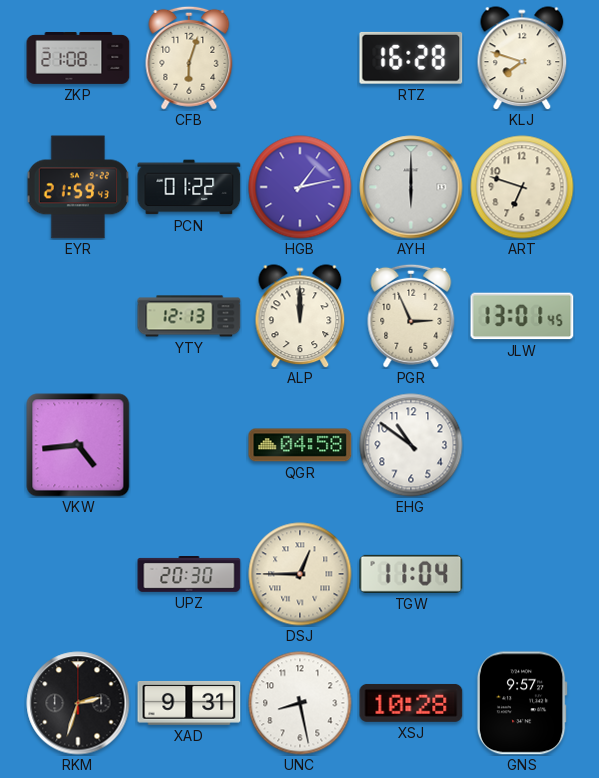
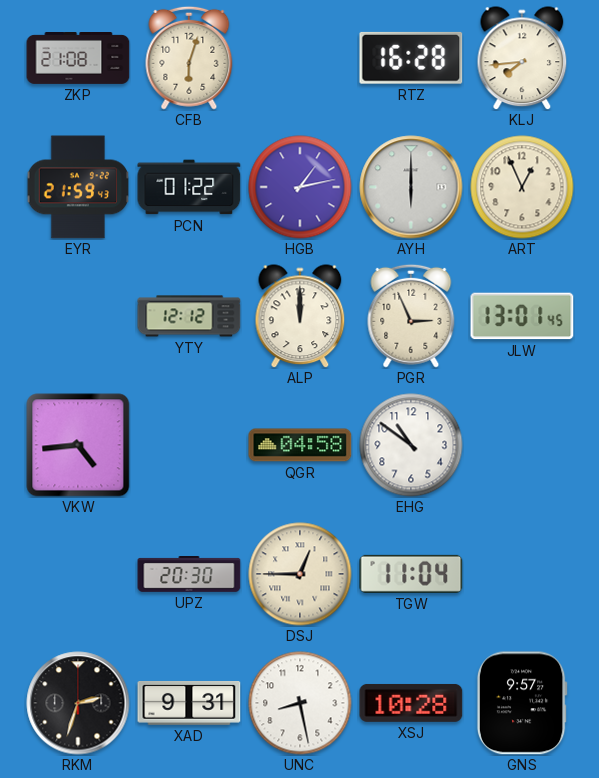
KLJ: 7:48 -> 7:44
ART: 6:48 -> 12:56
YTY: 12:13 -> 12:12
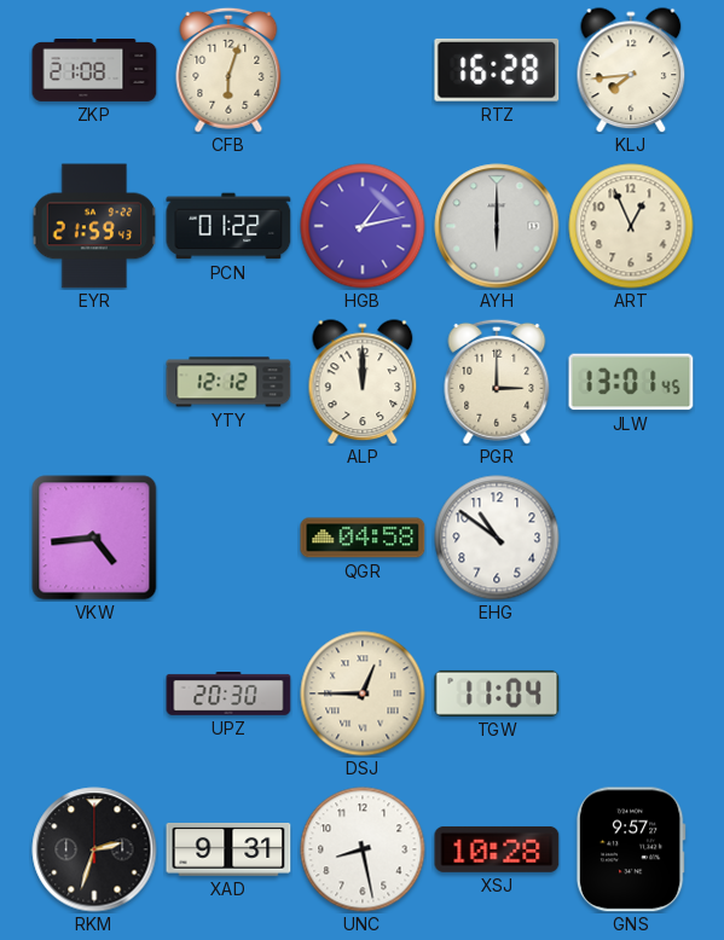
PGR: 2:56 -> 3:00
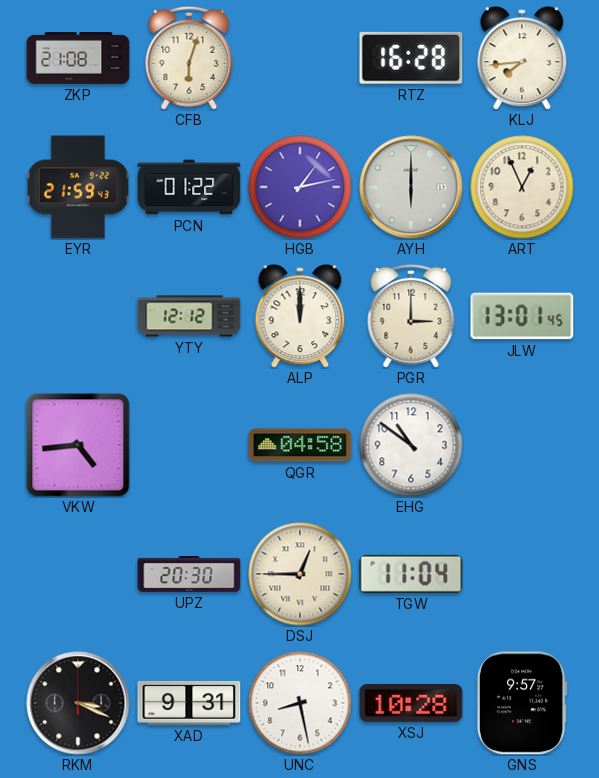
RKM: 2:33 -> 3:19
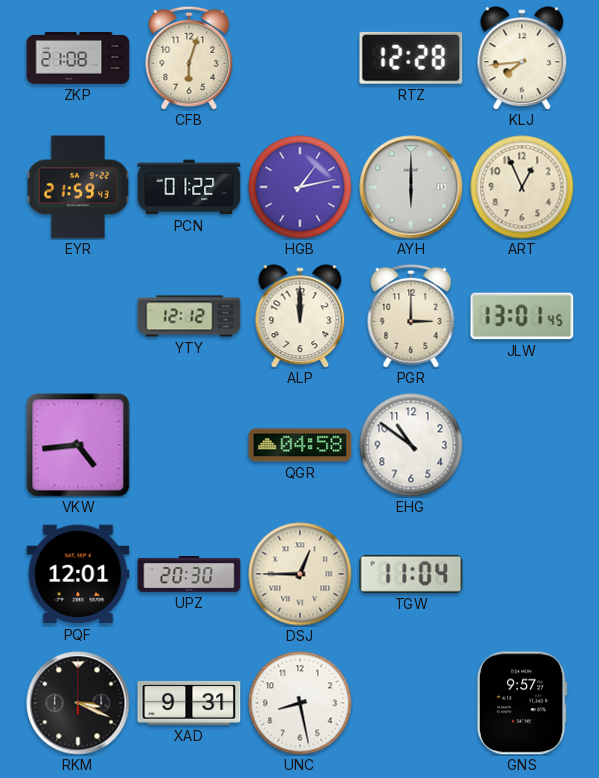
RTZ: 16:28 -> 12:28
PQF: none -> 12:01
XSJ: 10:28 -> none
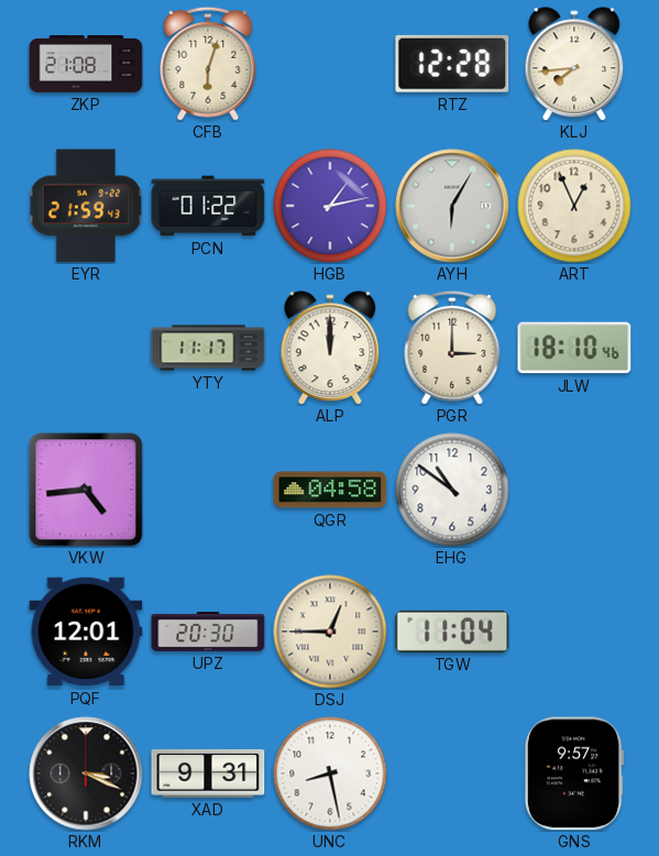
AYH: 6:00 -> 6:05
YTY: 12:12 -> 11:17
JLW: 13:01 -> 18:10
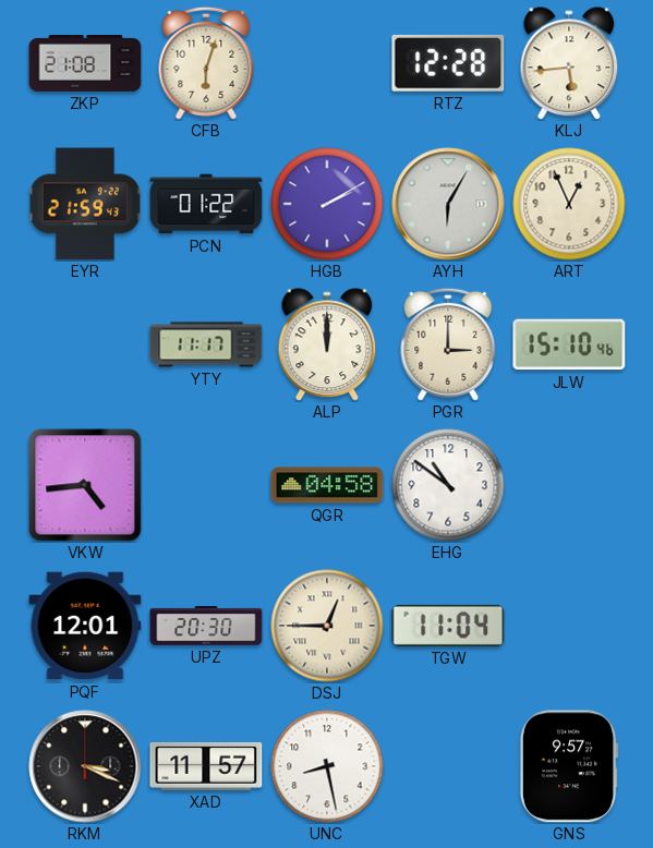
KLJ: 7:44 -> 5:44
HGB: 1:13 -> 2:10
JLW: 18:10 -> 15:10
XAD: 9:31 -> 11:57
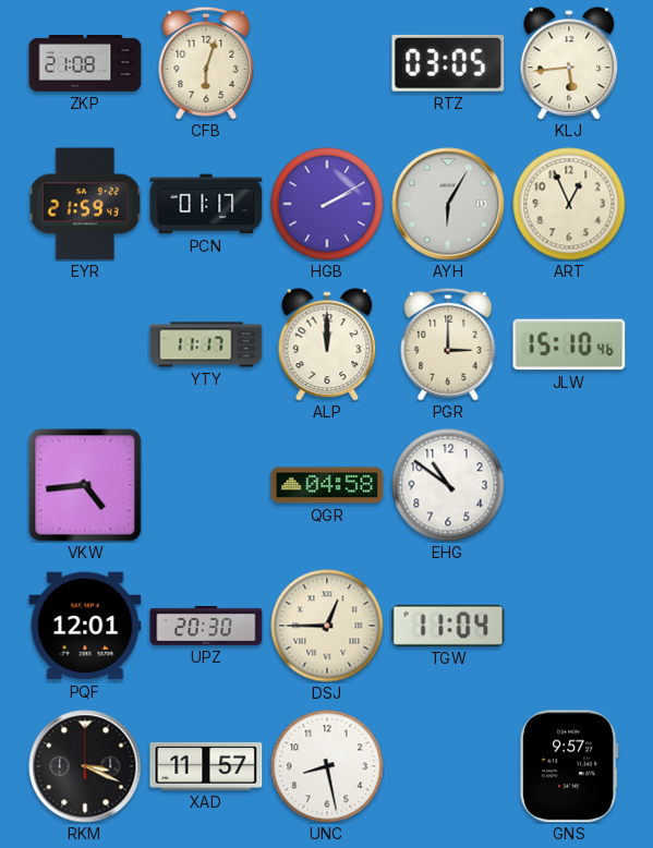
RTZ: 12:28 -> 03:05
PCN: 01:22 -> 01:17
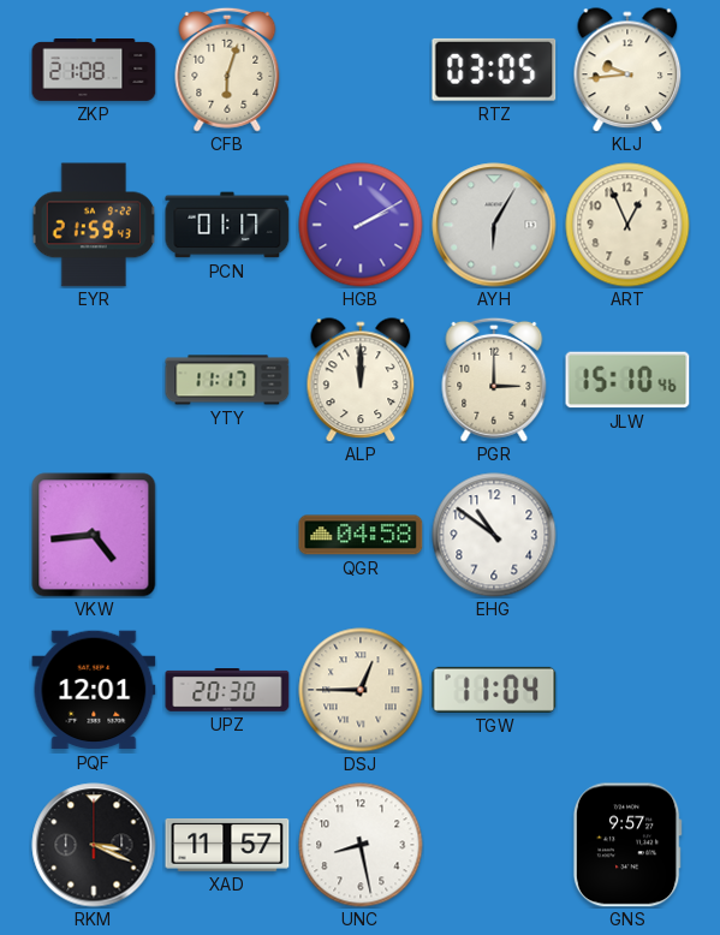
KLJ: 5:44 -> 9:44
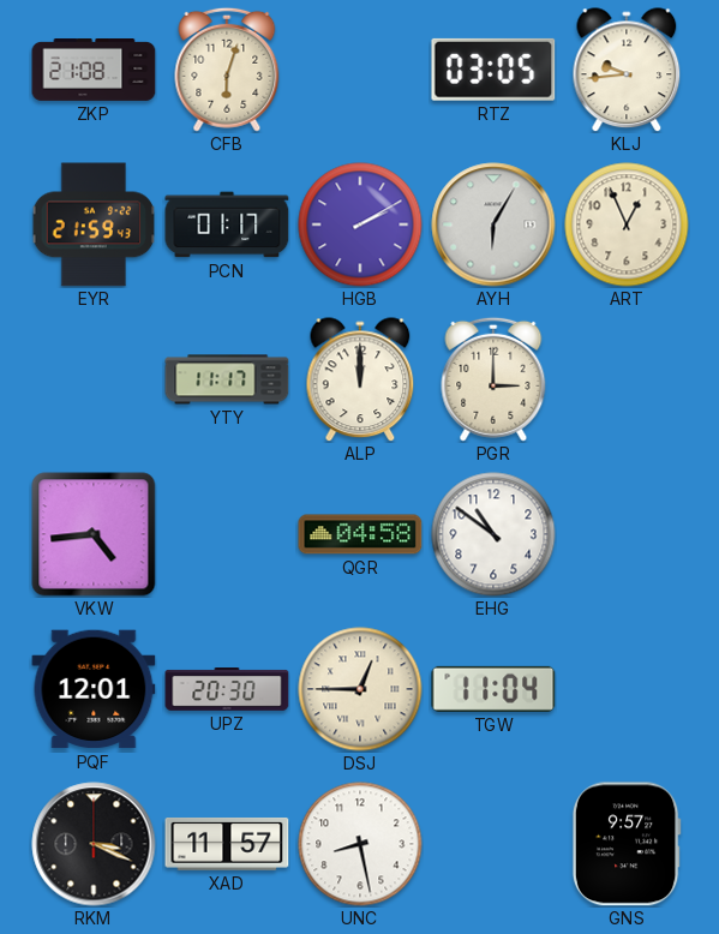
JLW: 15:10 -> none
